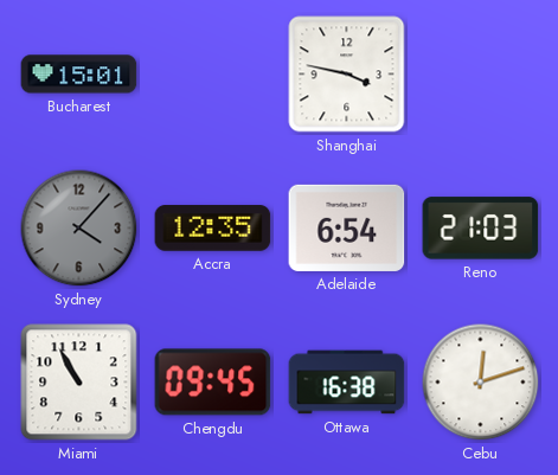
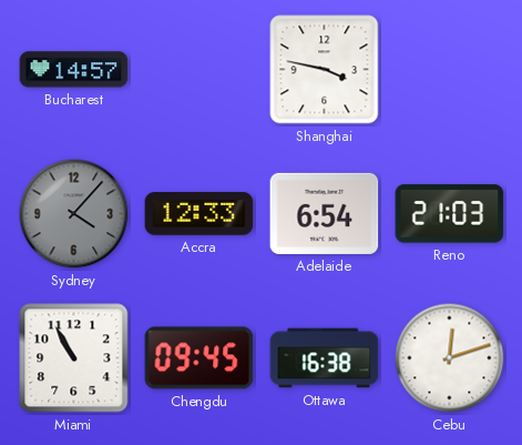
Bucharest: 15:01 -> 14:57
Accra: 12:35 -> 12:33
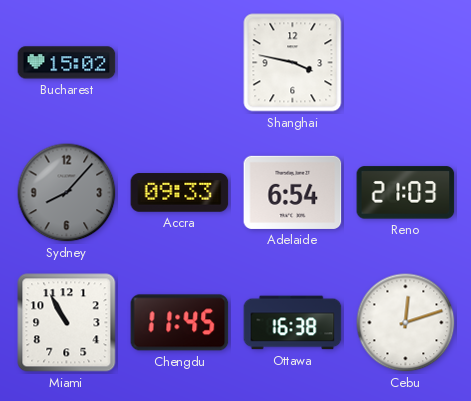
Bucharest: 14:57 -> 15:02
Sydney: 4:07 -> 8:07
Accra: 12:33 -> 09:33
Chengdu: 09:45 -> 11:45
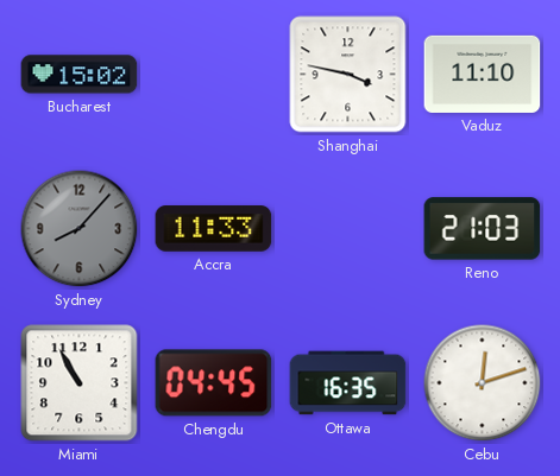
Vaduz: none -> 11:10
Accra: 09:33 -> 11:33
Adelaide: 6:54 -> none
Chengdu: 11:45 -> 04:45
Ottawa: 16:38 -> 16:35
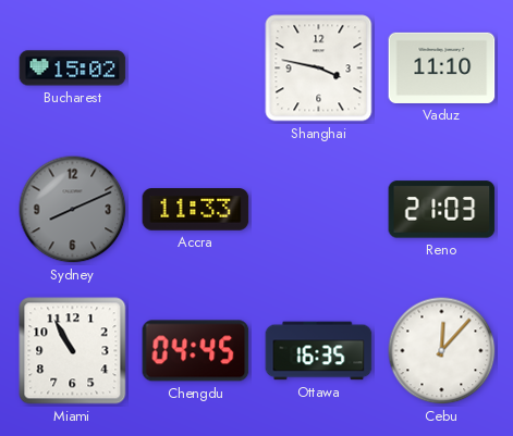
Sydney: 8:07 -> 8:11
Cebu: 12:12 -> 12:07
